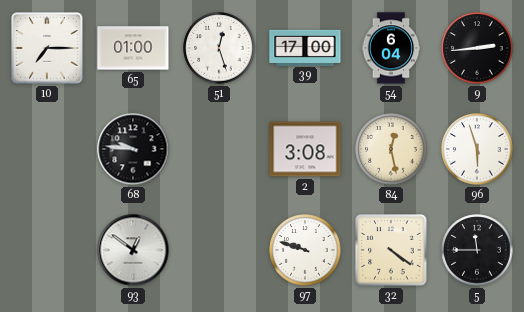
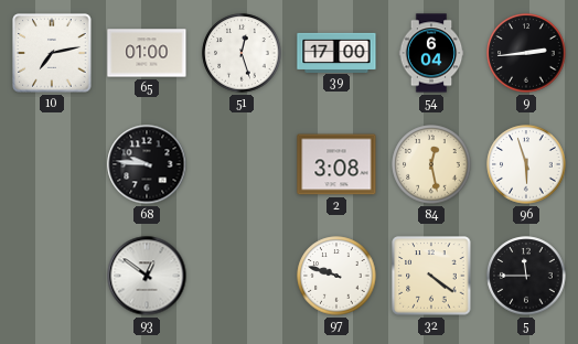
10: 7:15 -> 7:13
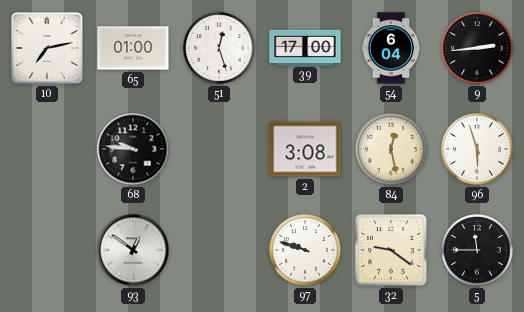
32: 4:21 -> 9:21
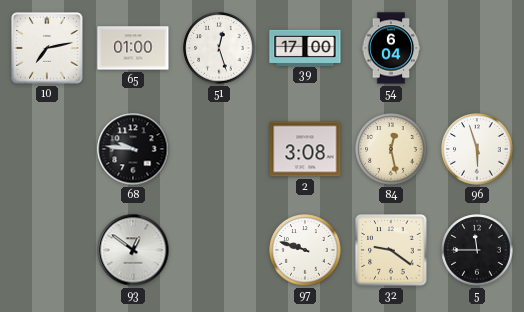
9: 2:44 -> none
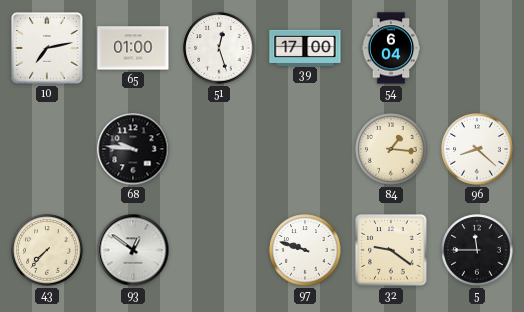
2: 3:08 -> none
84: 12:28 -> 1:16
96: 5:57 -> 8:22
43: none -> 7:37
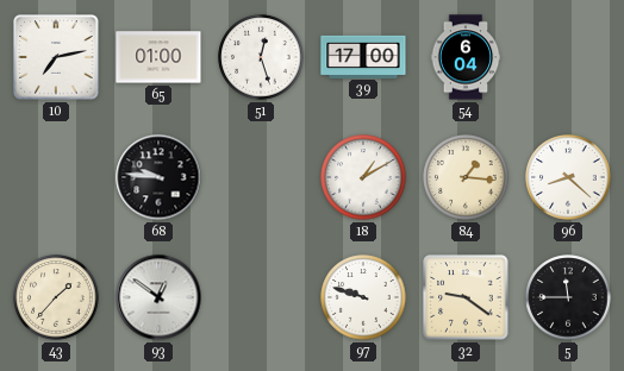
18: none -> 1:10
43: 7:37 -> 1:37
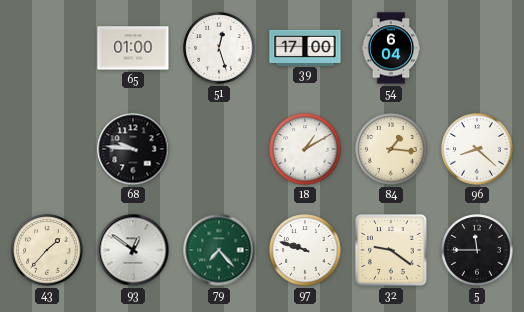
10: 7:13 -> none
79: none -> 7:23
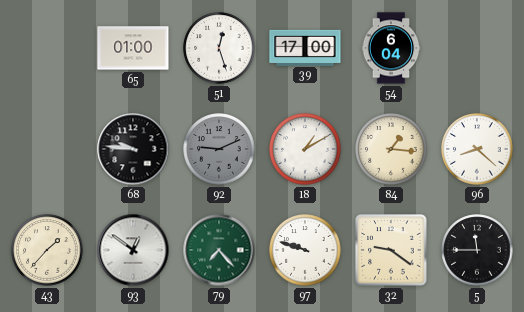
92: none -> 9:11
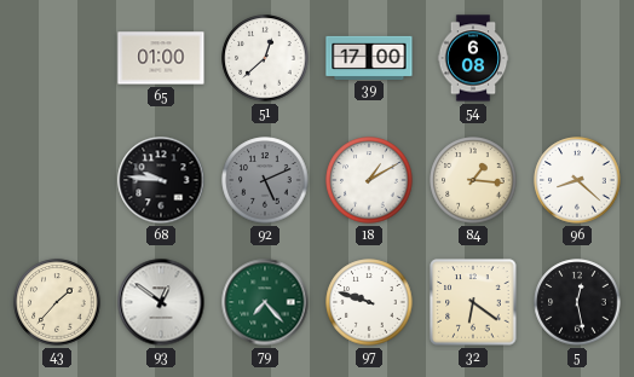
51: 12:27 -> 12:38
54: 6:04 -> 6:08
92: 9:11 -> 5:11
32: 9:21 -> 6:21
5: 11:45 -> 12:28
